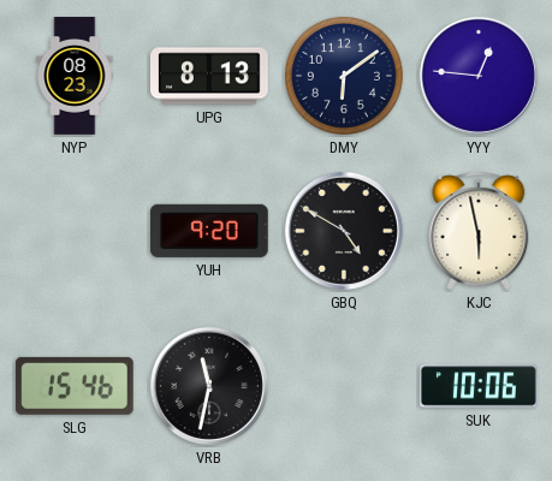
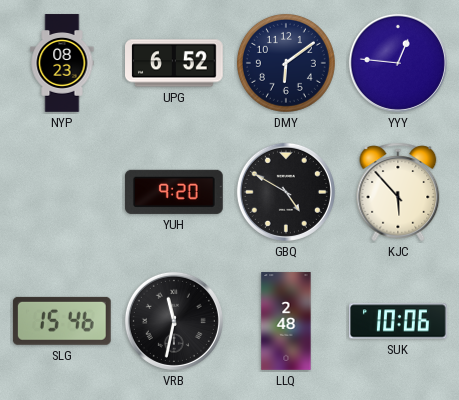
UPG: 8:13 -> 6:52
KJC: 5:58 -> 5:53
LLQ: none -> 2:48
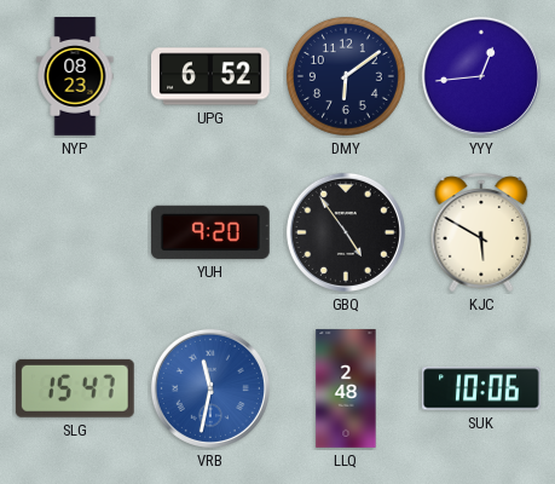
YYY: 12:46 -> 12:44
GBQ: 4:50 -> 4:54
KJC: 5:53 -> 5:50
SLG: 15:46 -> 15:47
VRB dial: black -> blue
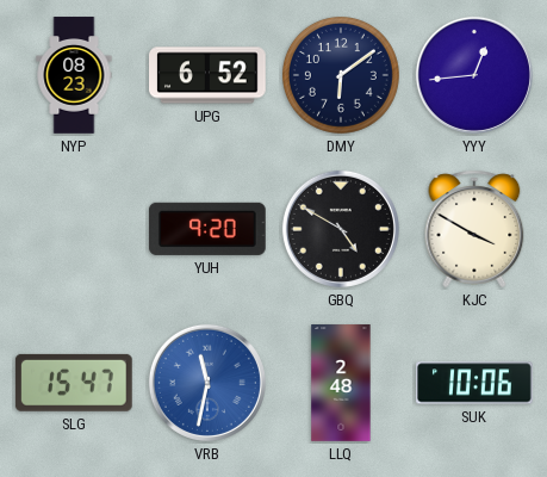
GBQ: 4:54 -> 4:50
KJC: 5:50 -> 3:50
